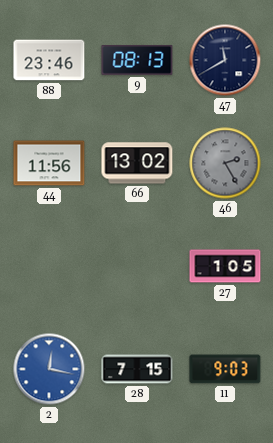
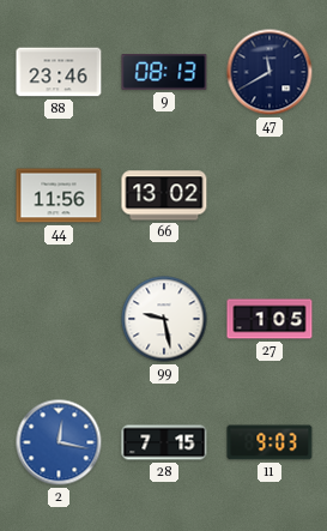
46: 2:25 -> none
99: none -> 9:28
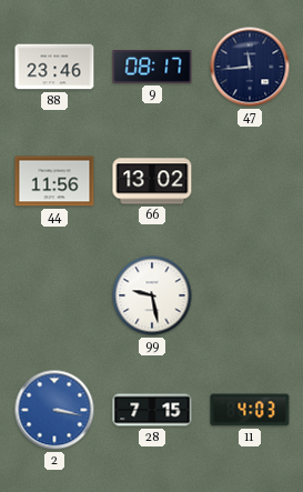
9: 08:13 -> 08:17
47: 11:40 -> 11:44
27: 1:05 -> none
2: 12:17 -> 3:17
11: 9:03 -> 4:03
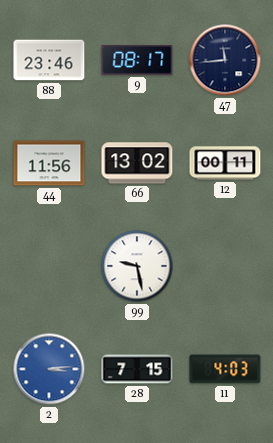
12: none -> 00:11
2: 3:17 -> 3:14
